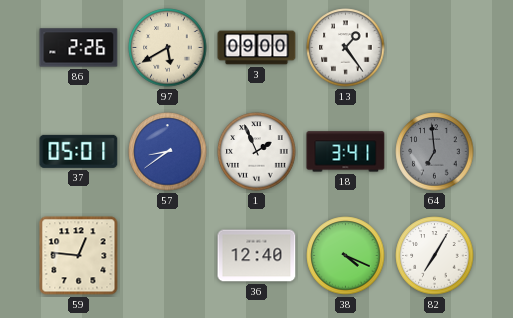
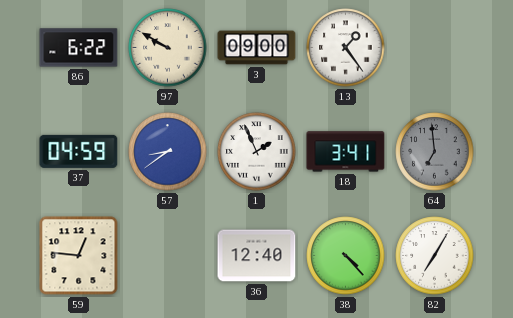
86: 2:26 -> 6:22
97: 5:40 -> 9:50
37: 05:01 -> 04:59
38: 4:19 -> 4:23
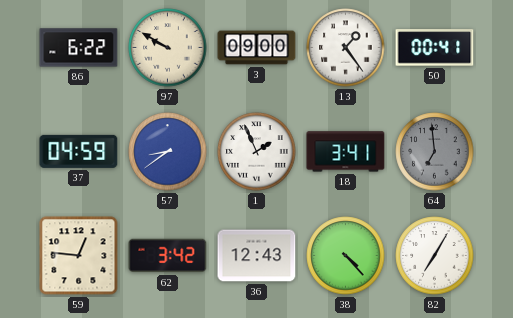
50: none -> 00:41
62: none -> 3:42
36: 12:40 -> 12:43
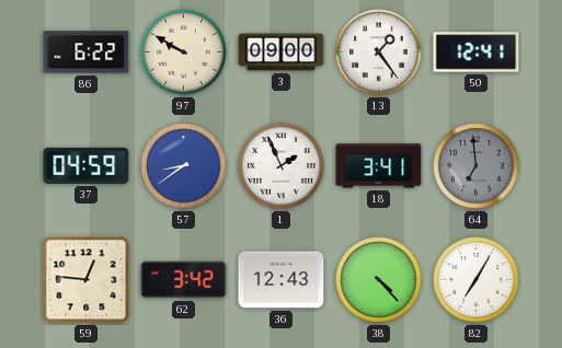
50: 00:41 -> 12:41
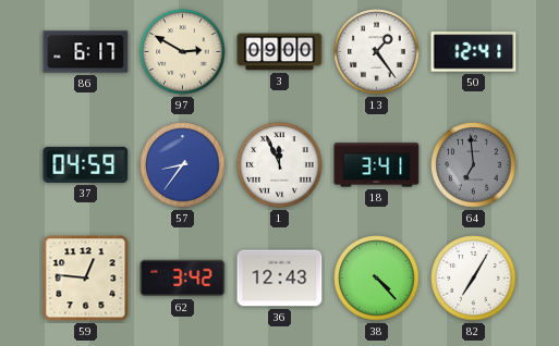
86: 6:22 -> 6:17
97: 9:50 -> 2:50
57: 8:39 -> 8:36
1: 1:56 -> 11:56
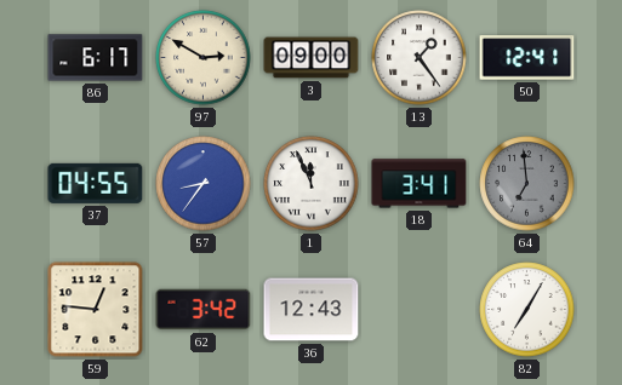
37: 04:59 -> 04:55
38: 4:23 -> none
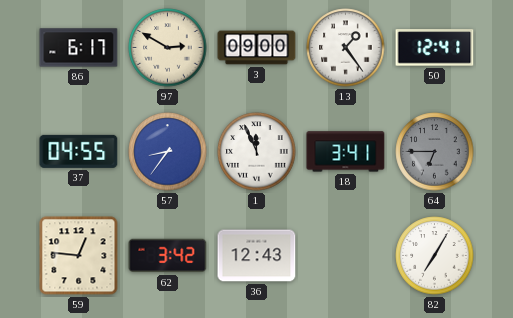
64: 6:59 -> 6:45
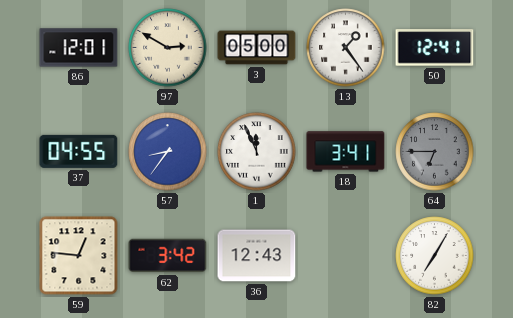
86: 6:17 -> 12:01
3: 09:00 -> 05:00
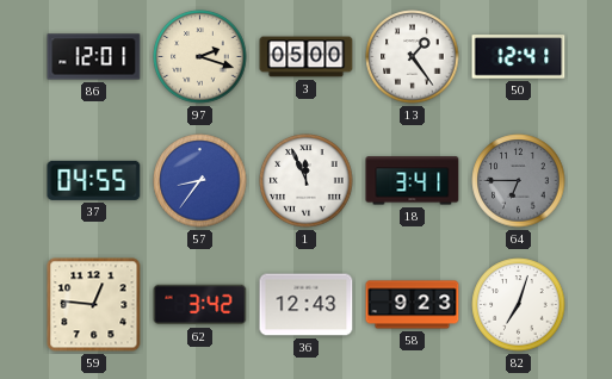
97: 2:50 -> 2:18
58: none -> 9:23
82: 7:05 -> 7:03
